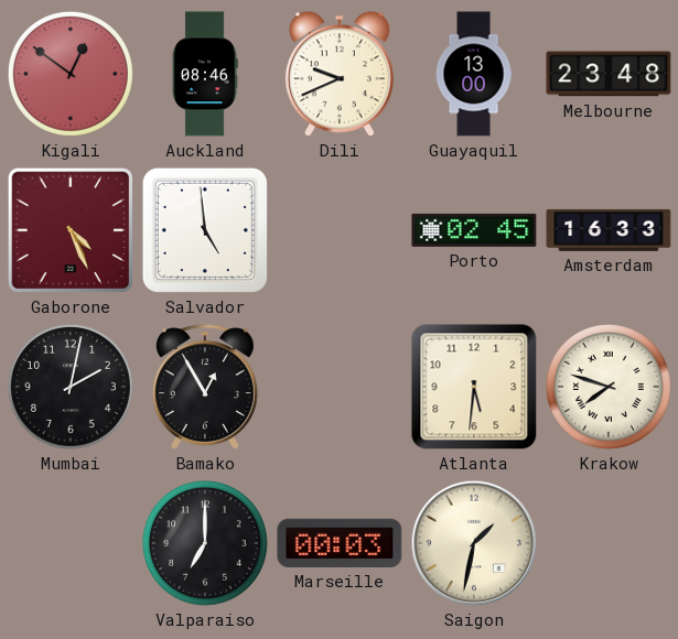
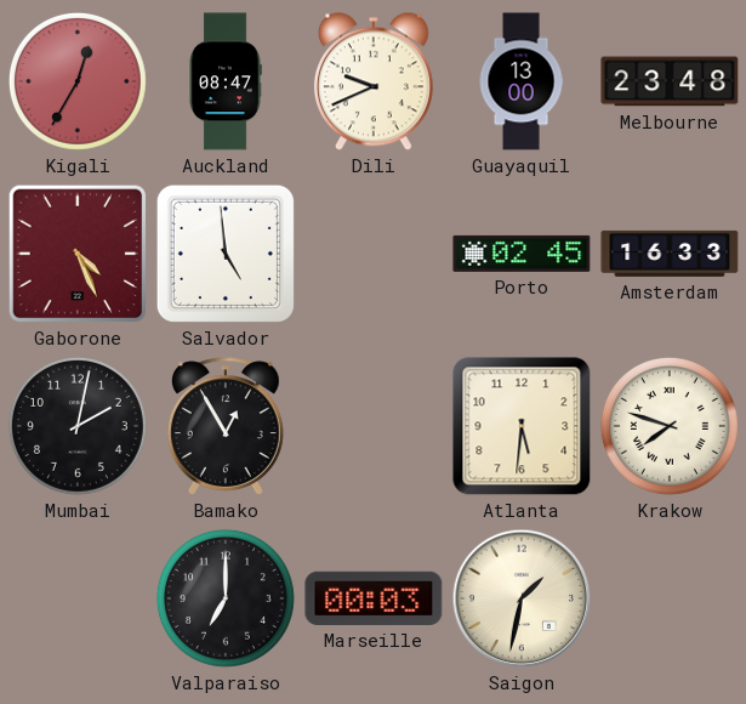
Kigali: 12:51 -> 12:35
Auckland: 08:46 -> 08:47
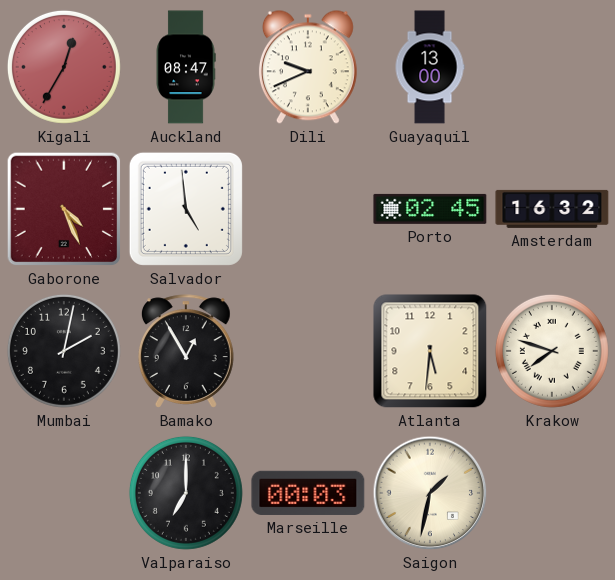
Melbourne: 23:48 -> none
Amsterdam: 16:33 -> 16:32
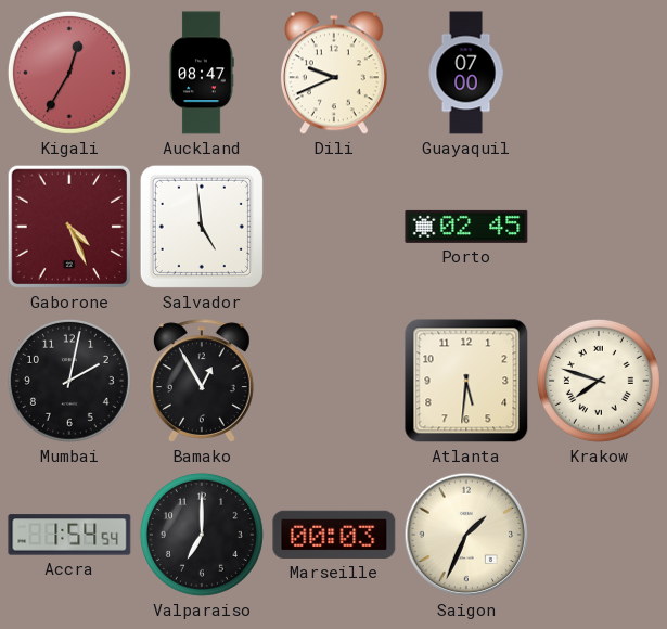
Guayaquil: 13:00 -> 07:00
Amsterdam: 16:32 -> none
Accra: none -> 1:54
Saigon: 1:32 -> 1:34
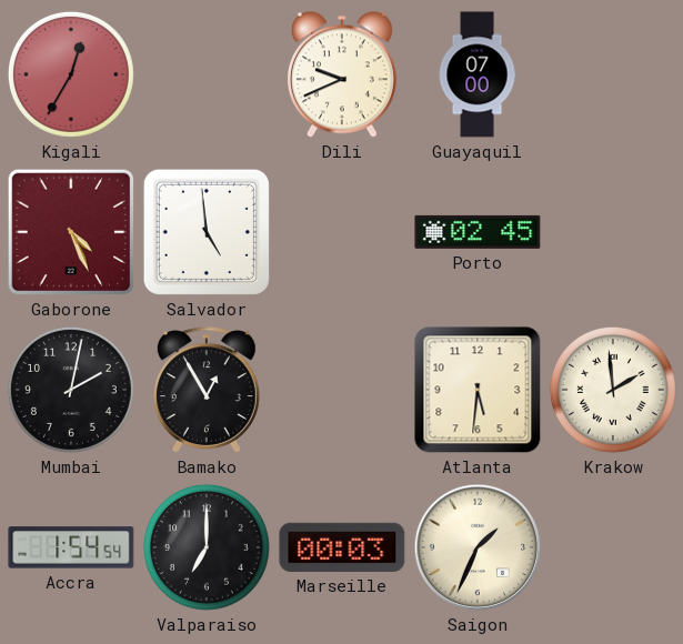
Auckland: 08:47 -> none
Krakow: 7:48 -> 1:59
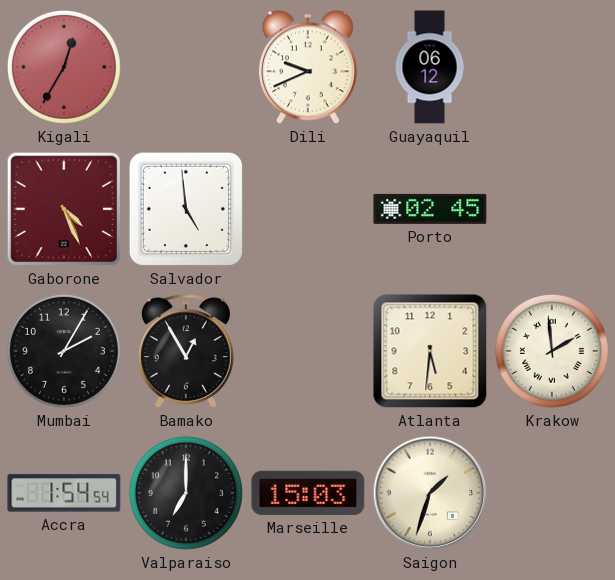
Guayaquil: 07:00 -> 06:12
Mumbai: 2:02 -> 2:05
Marseille: 00:03 -> 15:03
Saigon: 1:34 -> 1:33
